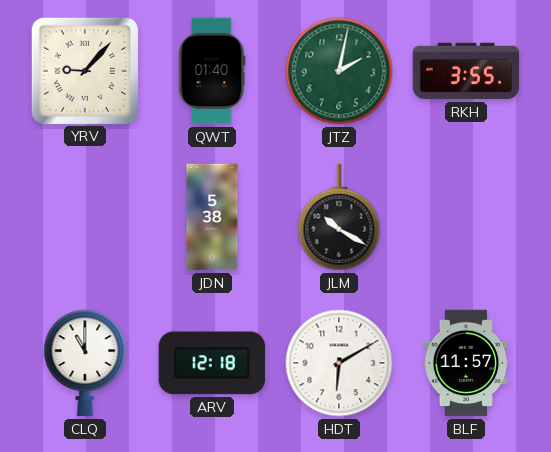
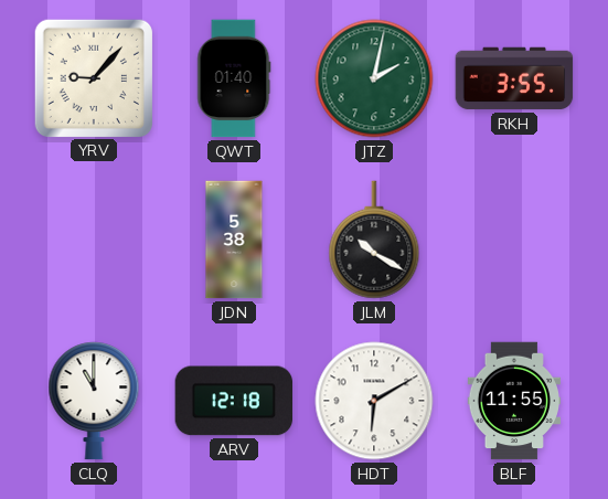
BLF: 11:57 -> 11:55
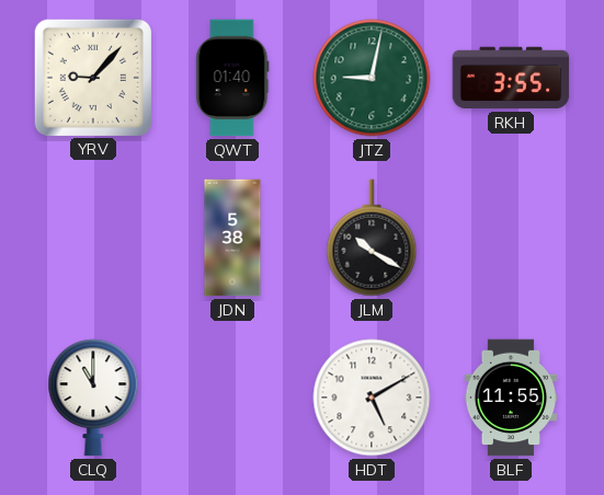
JTZ: 2:02 -> 9:02
ARV: 12:18 -> none
HDT: 6:10 -> 5:10
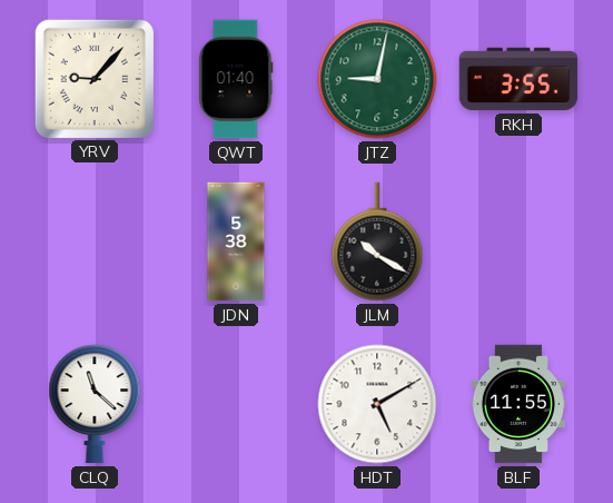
CLQ: 11:00 -> 11:22
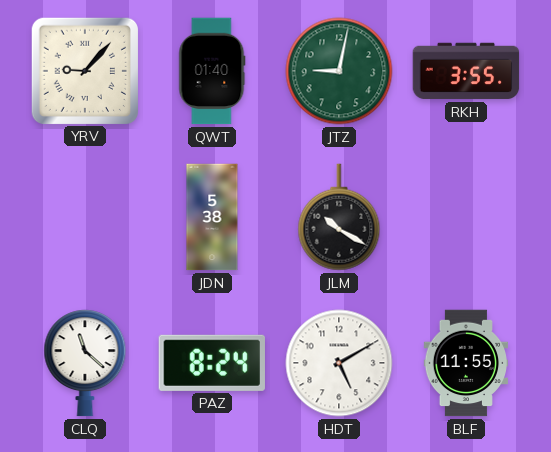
PAZ: none -> 8:24
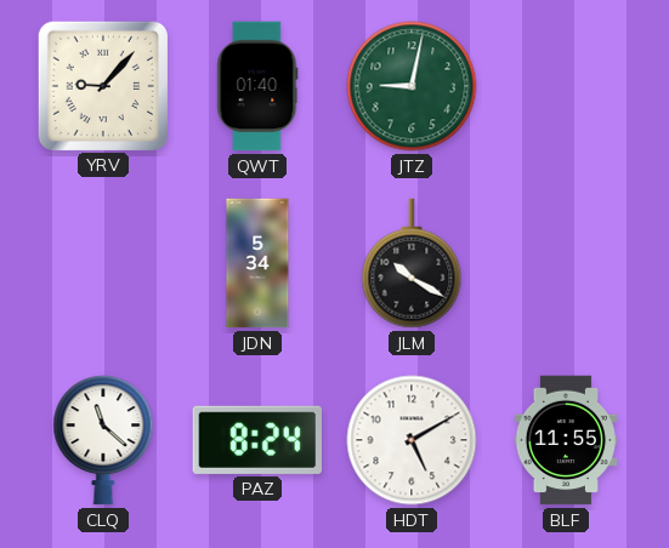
RKH: 3:55 -> none
JDN: 5:38 -> 5:34
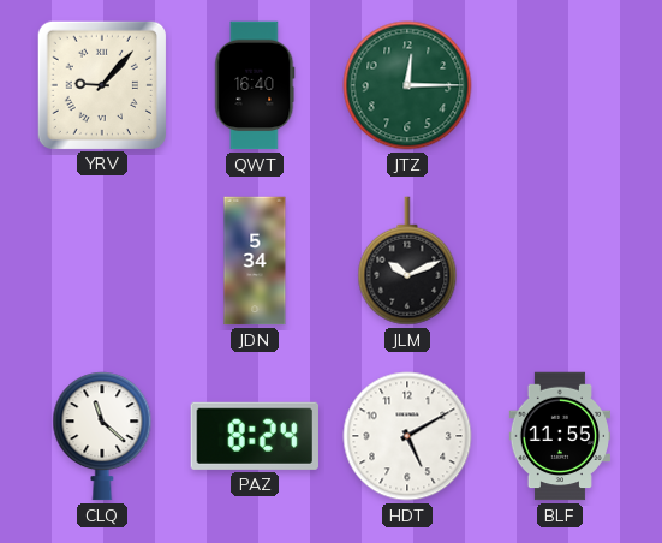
QWT: 01:40 -> 16:40
JTZ: 9:02 -> 12:15
JLM: 10:20 -> 10:11
